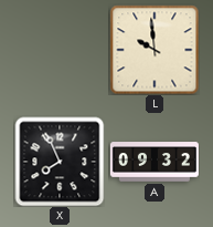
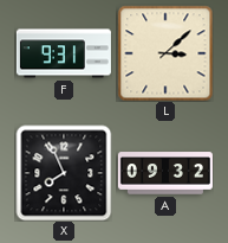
F: none -> 9:31
L: 9:59 -> 3:08
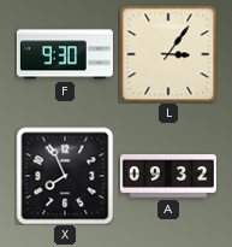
F: 9:31 -> 9:30
L: 3:08 -> 3:06
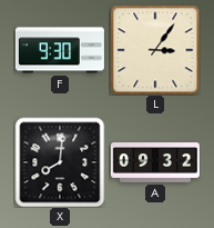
X: 7:56 -> 8:01
